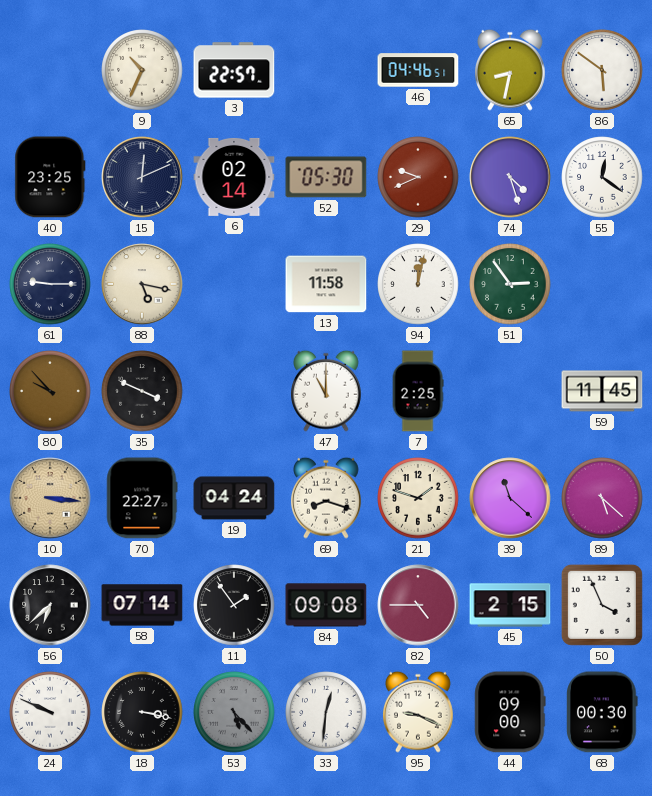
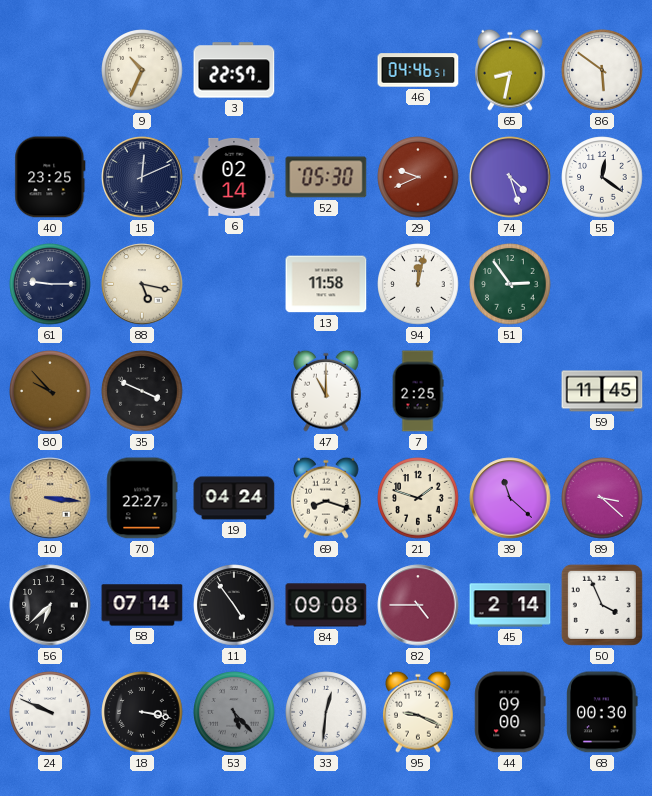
89: 5:22 -> 3:22
11: 1:54 -> 4:54
45: 2:15 -> 2:14
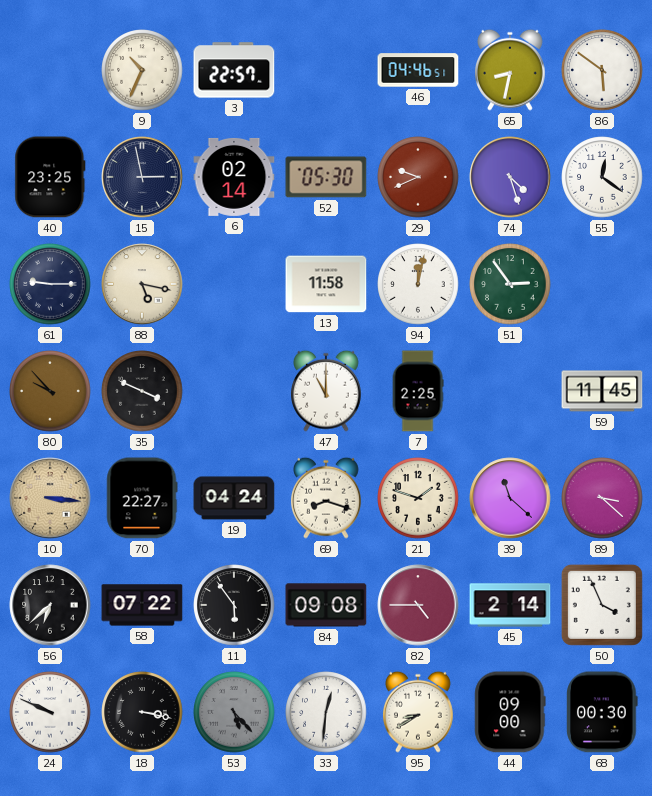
15: 12:11 -> 2:58
58: 07:14 -> 07:22
11: 4:54 -> 5:54
95: 9:19 -> 8:40
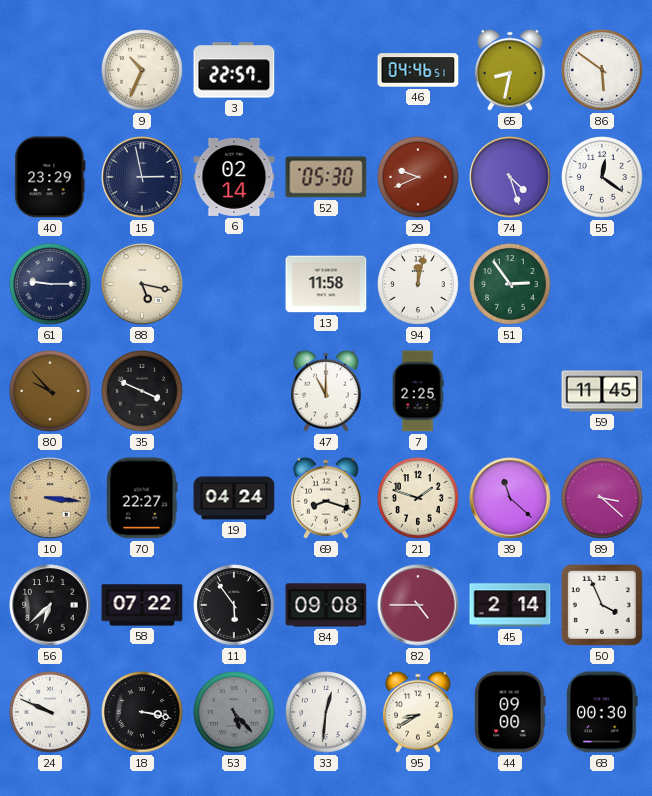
40: 23:25 -> 23:29
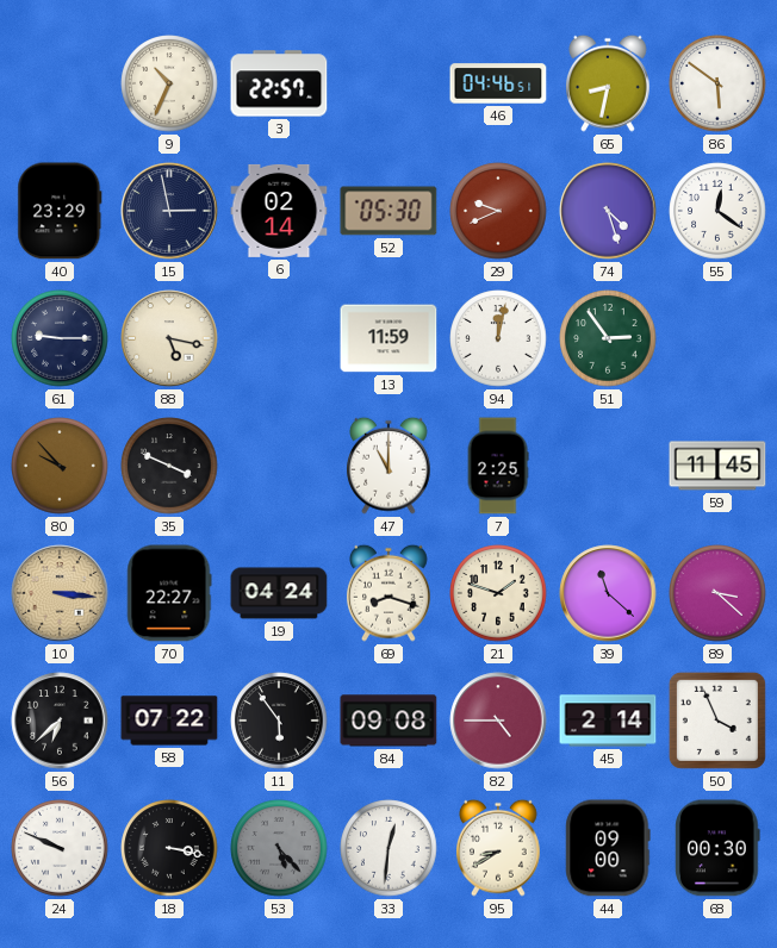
13: 11:58 -> 11:59
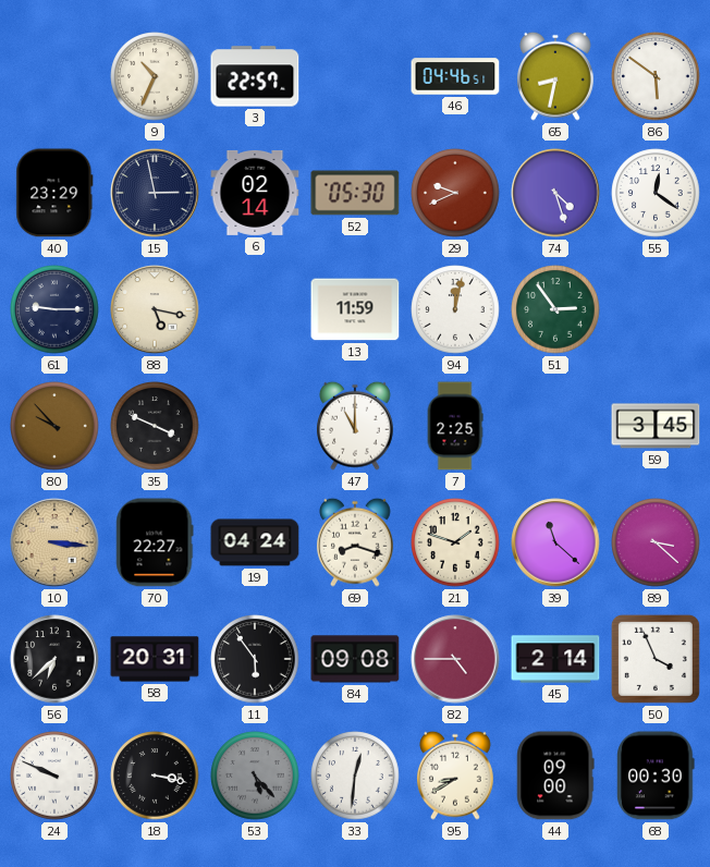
59: 11:45 -> 3:45
58: 07:22 -> 20:31
